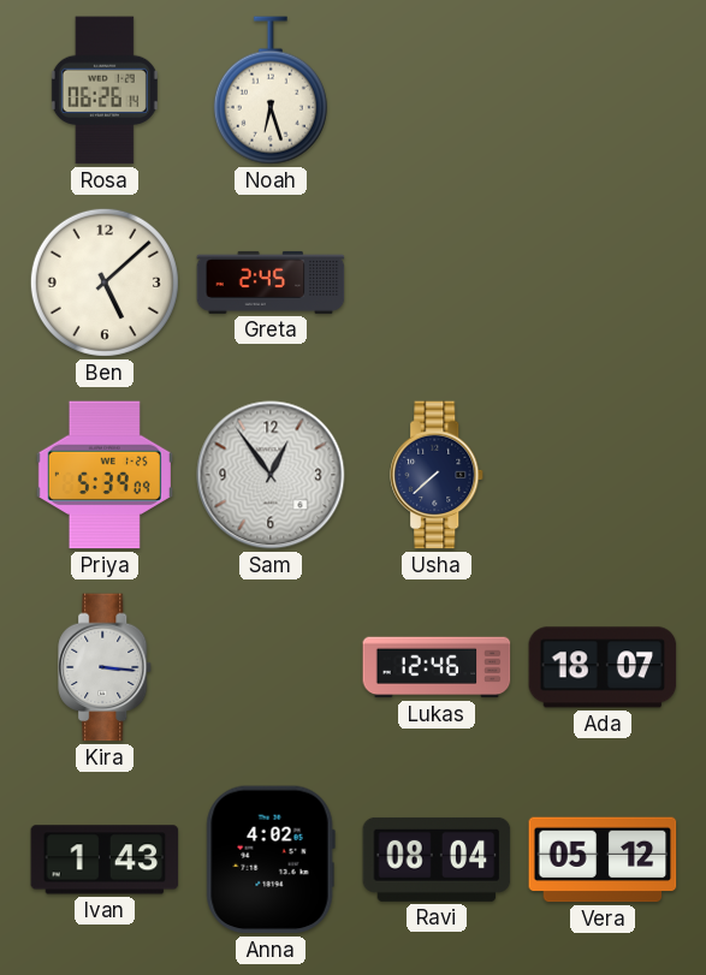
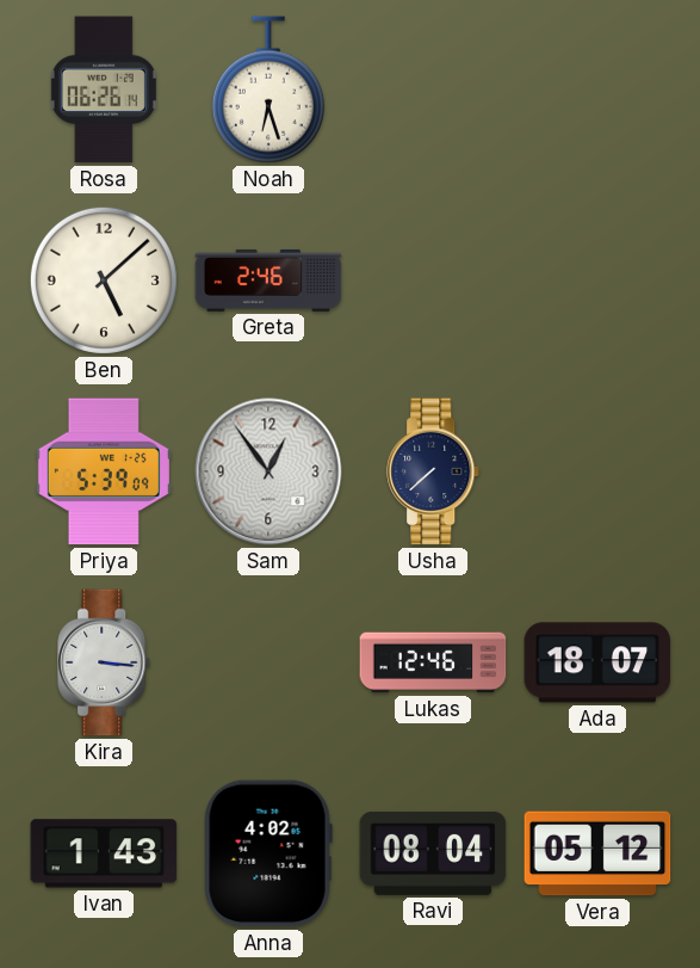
Greta: 2:45 -> 2:46
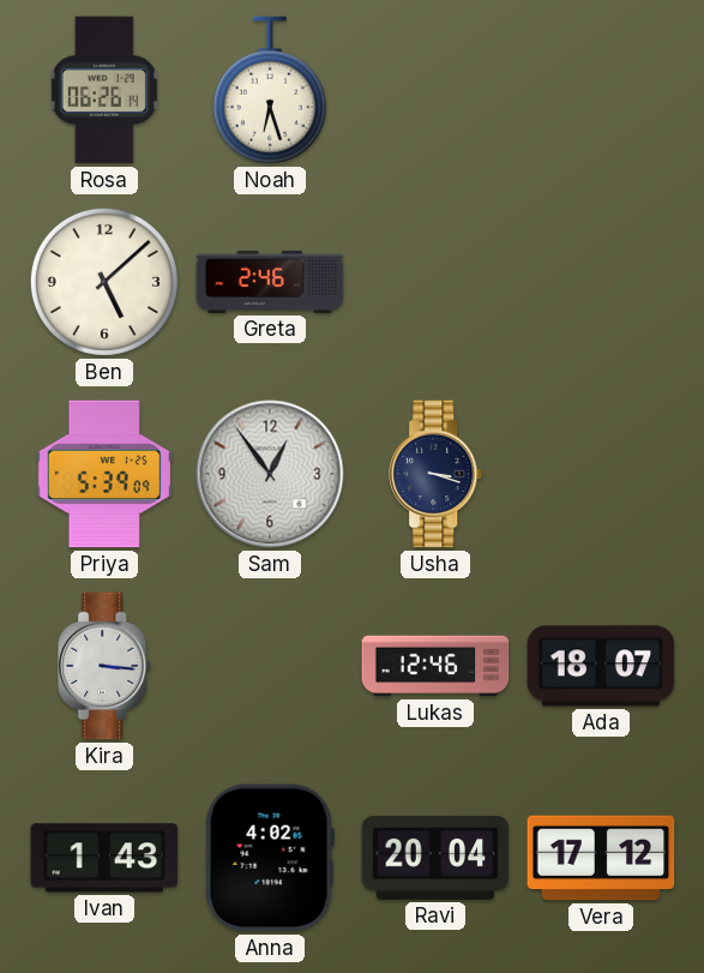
Usha: 7:38 -> 3:18
Ravi: 08:04 -> 20:04
Vera: 05:12 -> 17:12
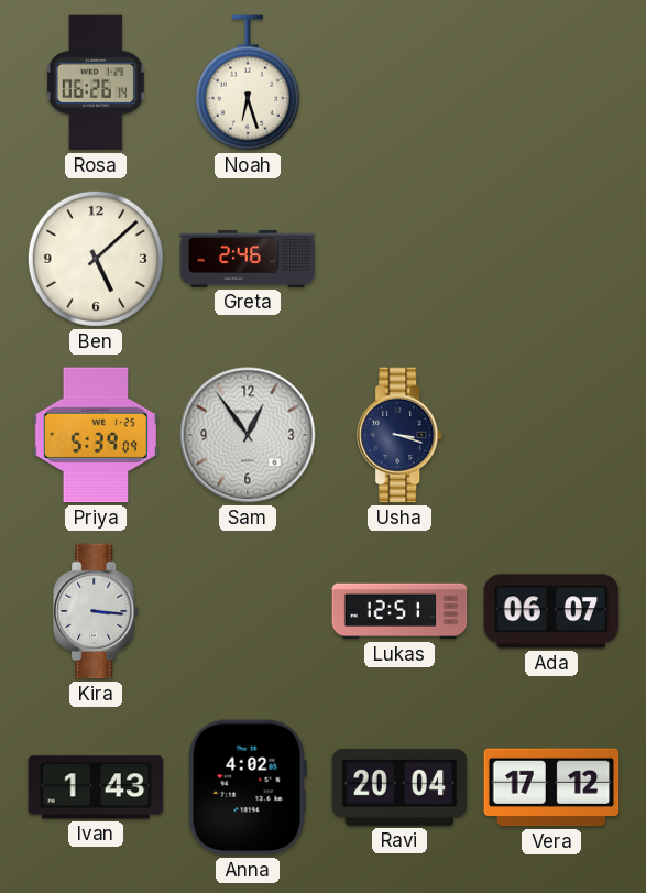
Lukas: 12:46 -> 12:51
Ada: 18:07 -> 06:07
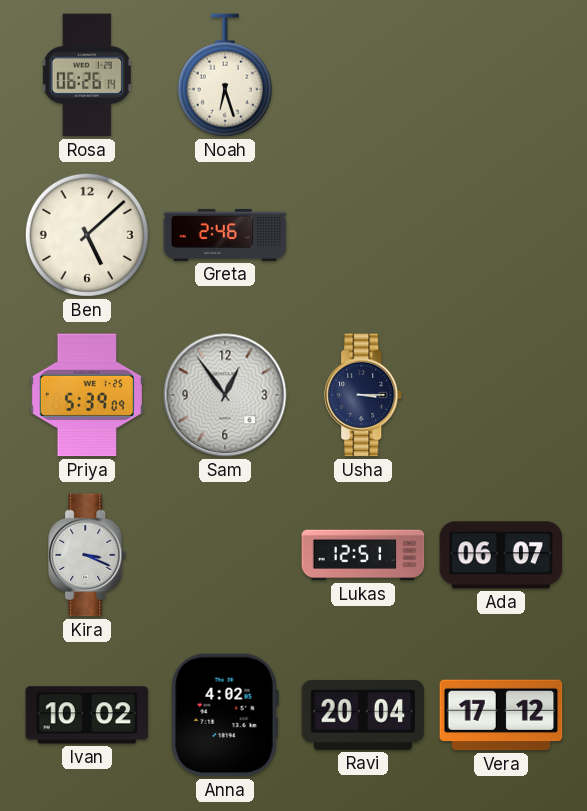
Usha: 3:18 -> 3:15
Kira: 3:16 -> 3:19
Ivan: 1:43 -> 10:02
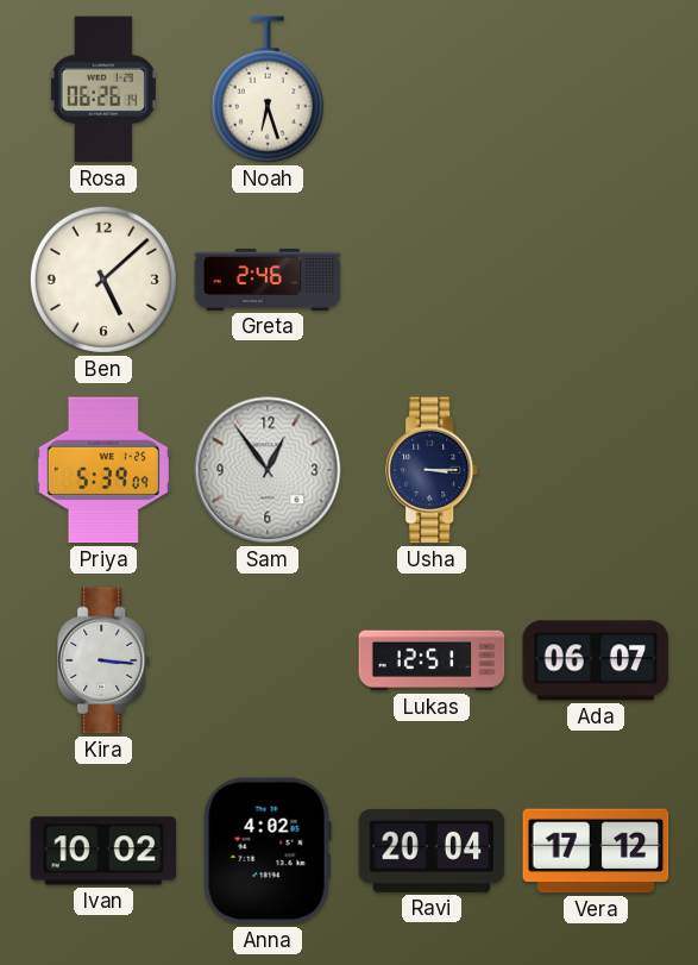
Kira: 3:19 -> 3:16
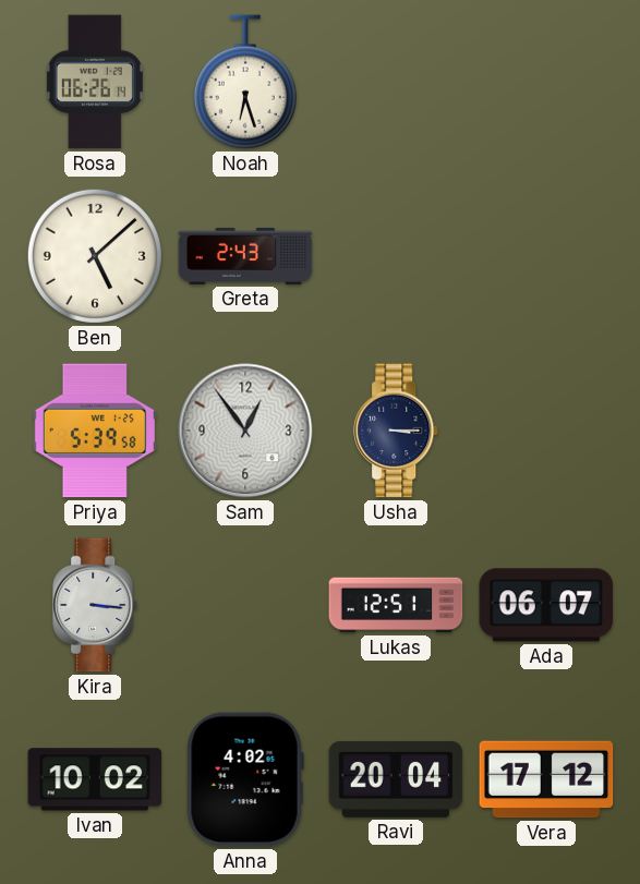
Greta: 2:46 -> 2:43
Priya: 5:39:09 -> 5:39:58
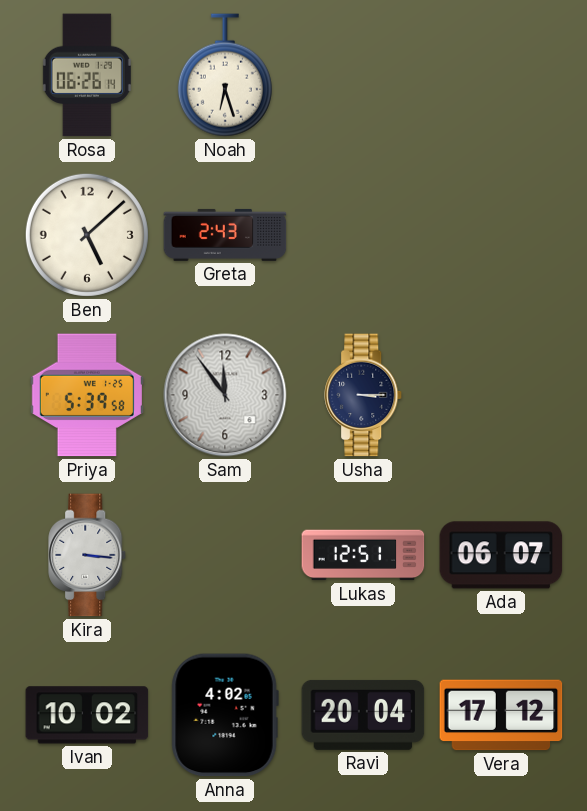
Sam: 12:54 -> 11:54
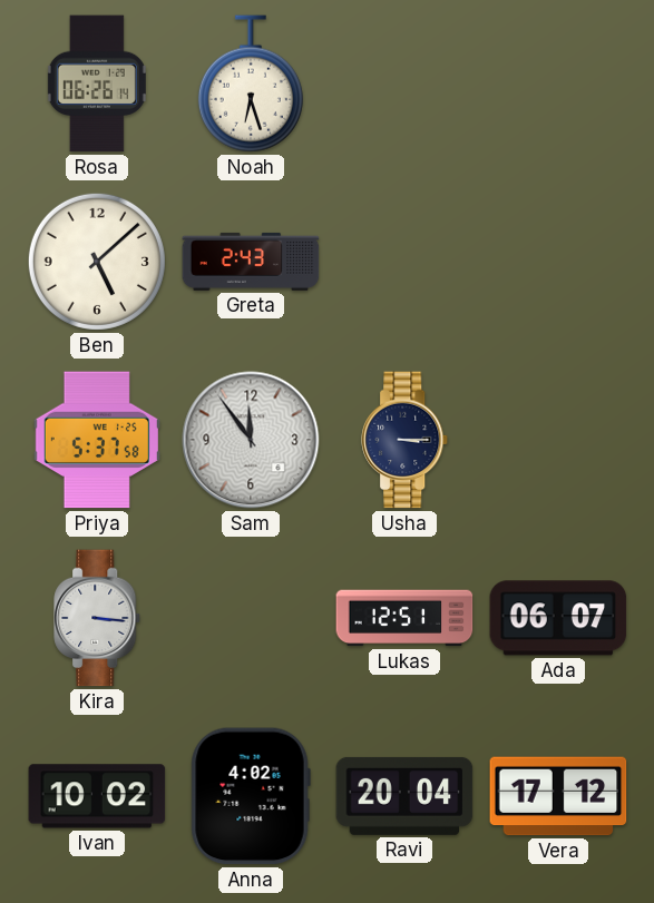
Priya: 5:39 -> 5:37
